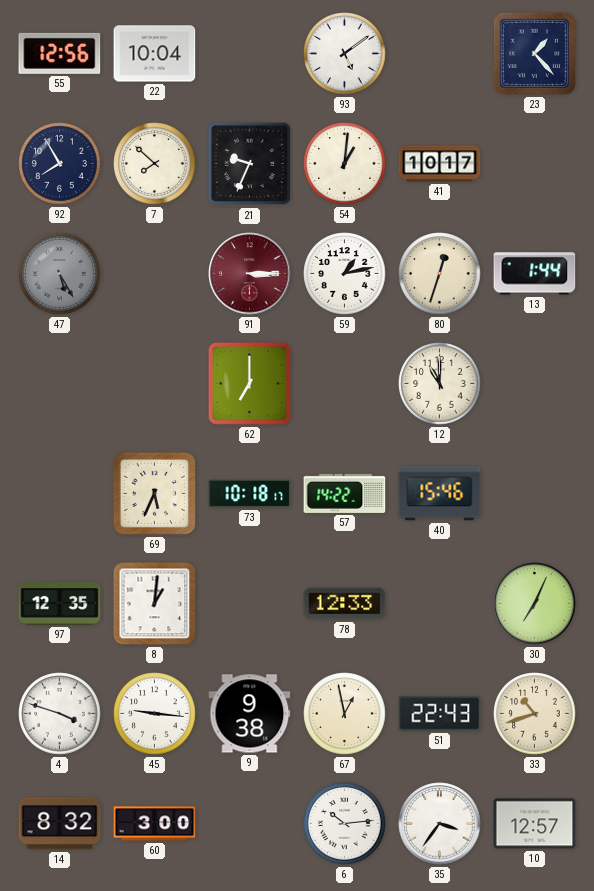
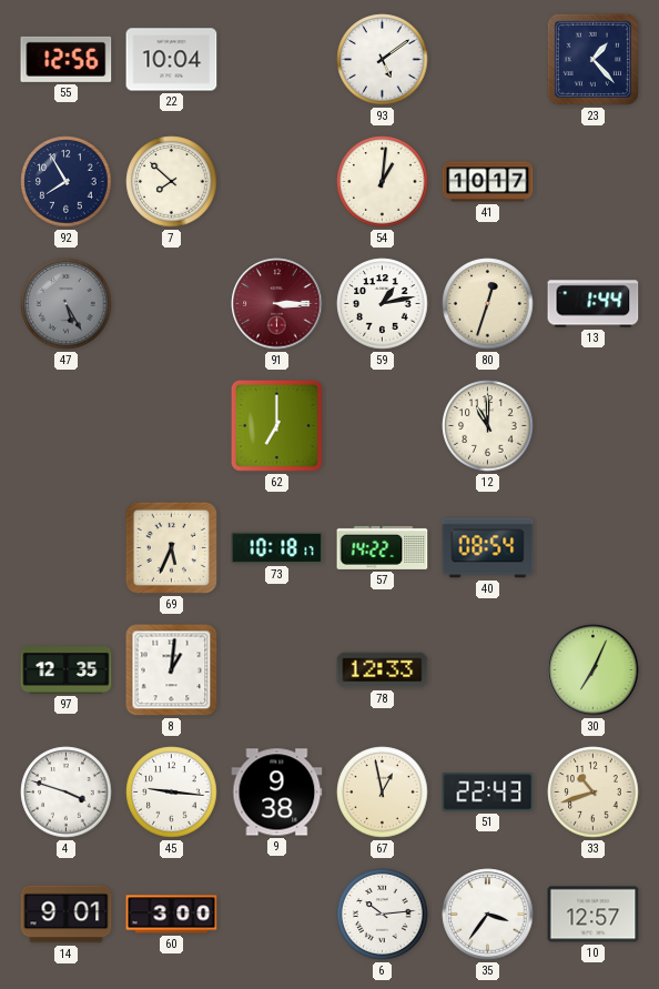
21: 9:34 -> none
40: 15:46 -> 08:54
14: 8:32 -> 9:01
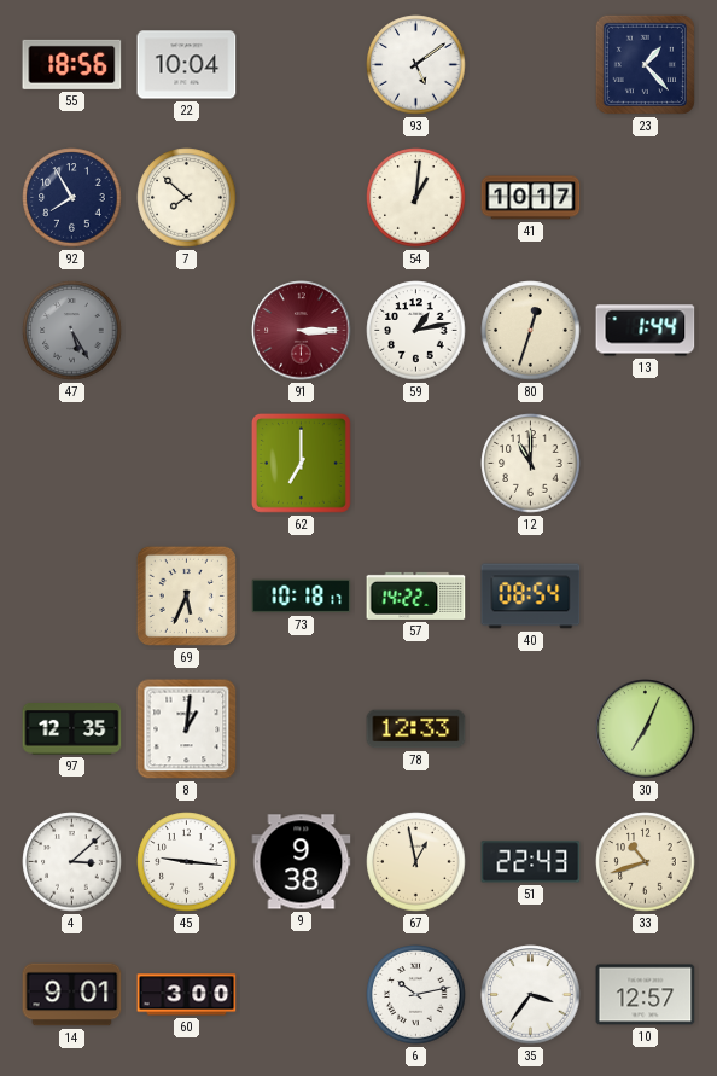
55: 12:56 -> 18:56
4: 3:48 -> 3:08
6: 10:14 -> 10:13
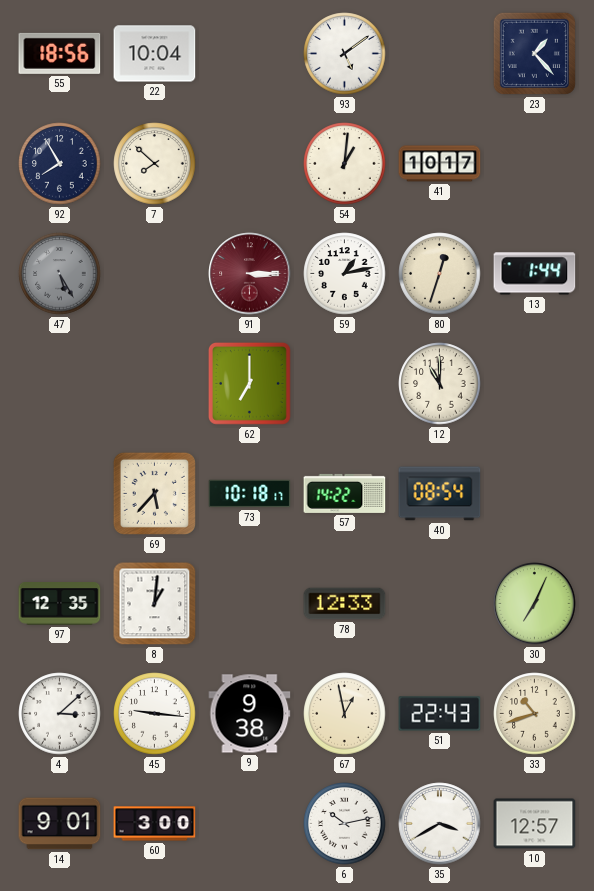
69: 5:34 -> 5:37
35: 3:36 -> 3:40
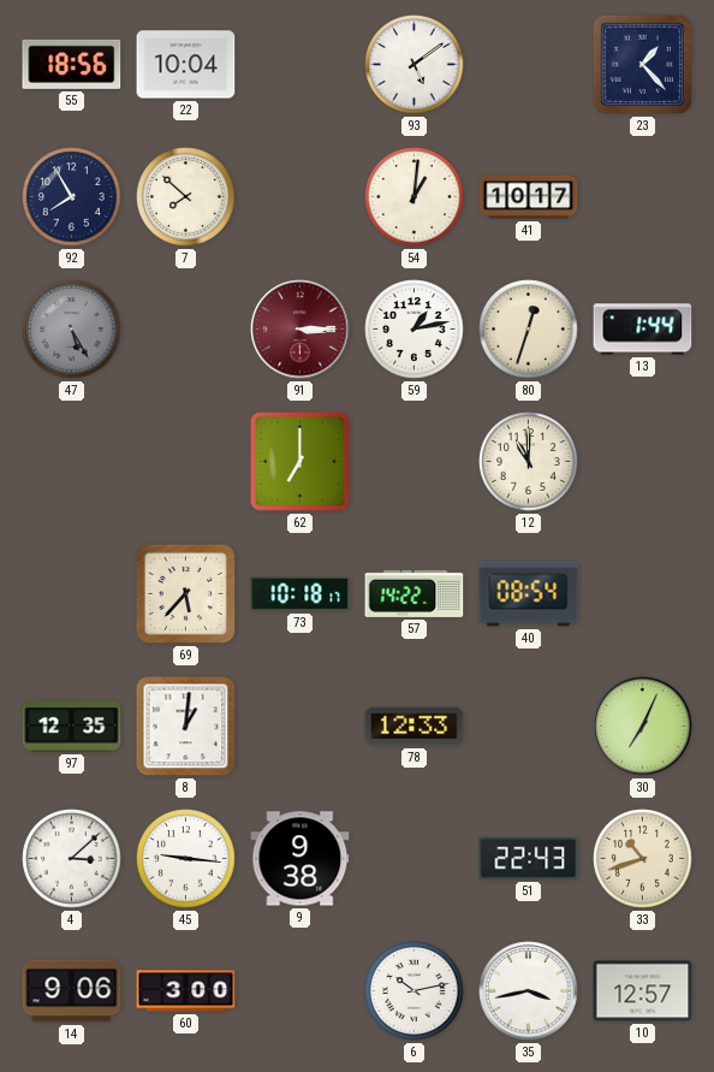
67: 12:58 -> none
14: 9:01 -> 9:06
35: 3:40 -> 3:43
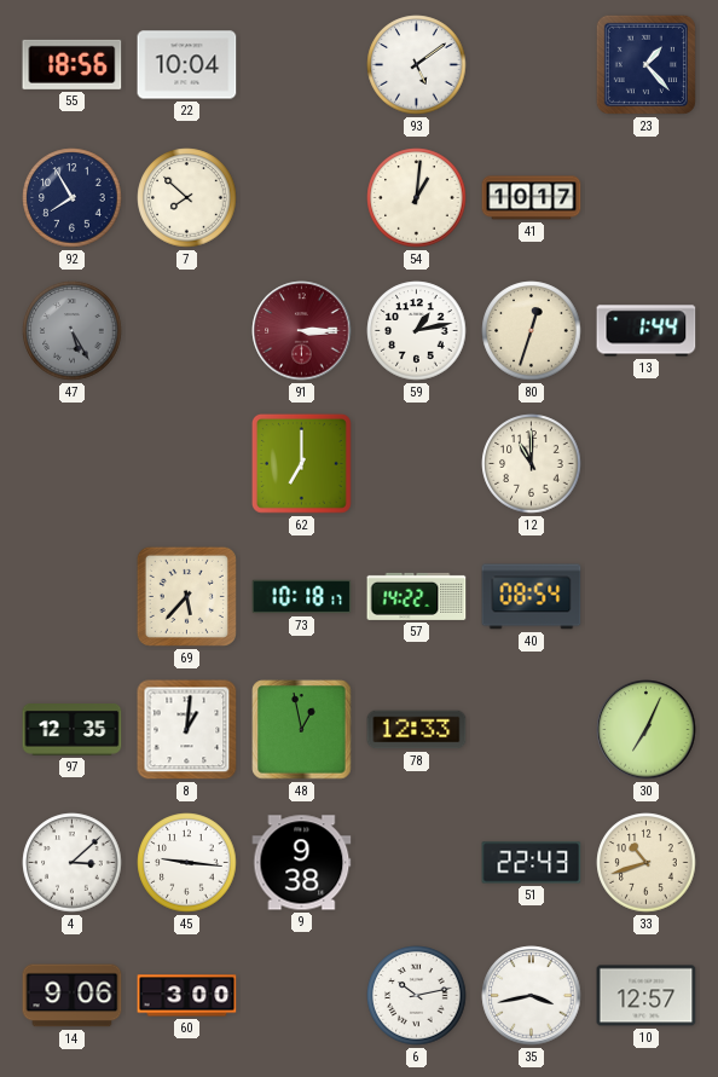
48: none -> 12:58
